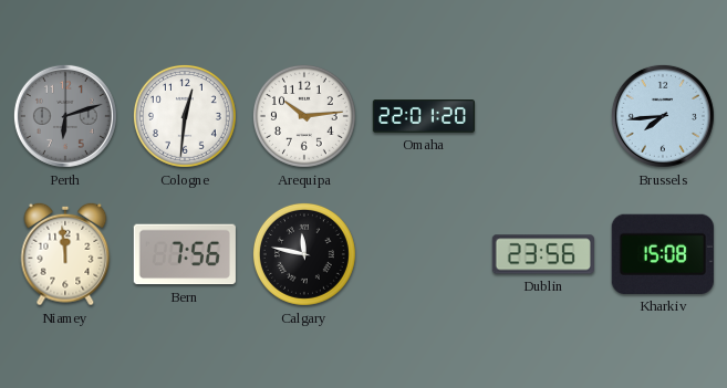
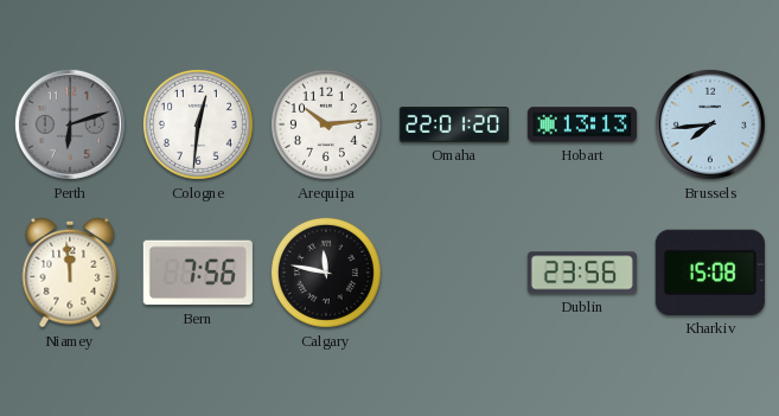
Hobart: none -> 13:13
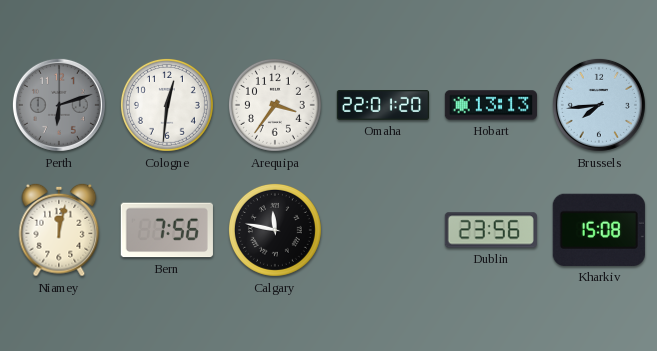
Arequipa: 10:14 -> 3:36
Niamey: 11:59 -> 12:02
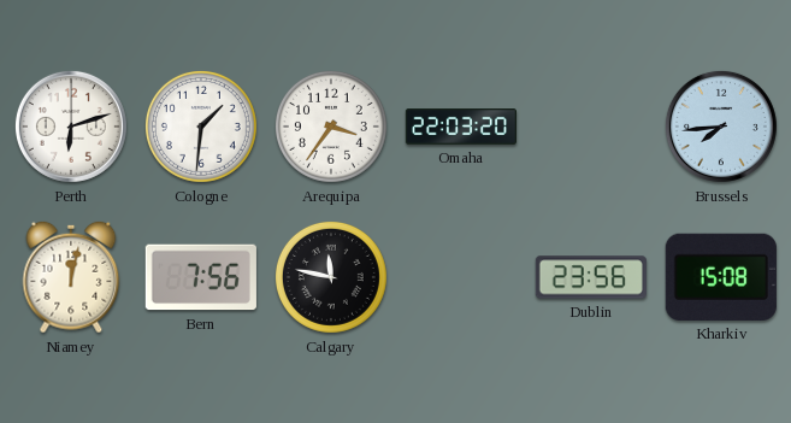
Perth dial: grey -> white
Cologne: 12:31 -> 1:31
Omaha: 22:01 -> 22:03
Hobart: 13:13 -> none
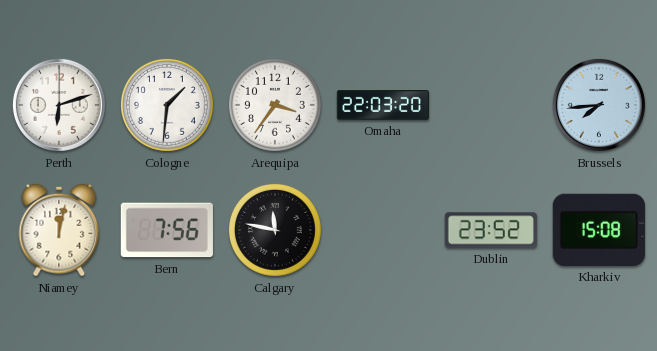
Dublin: 23:56 -> 23:52
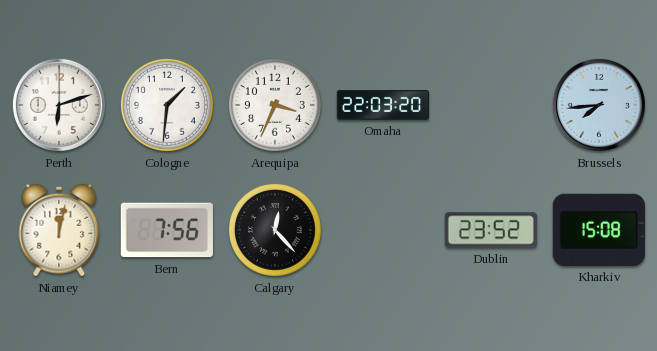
Arequipa: 3:36 -> 3:34
Calgary: 11:47 -> 12:23
